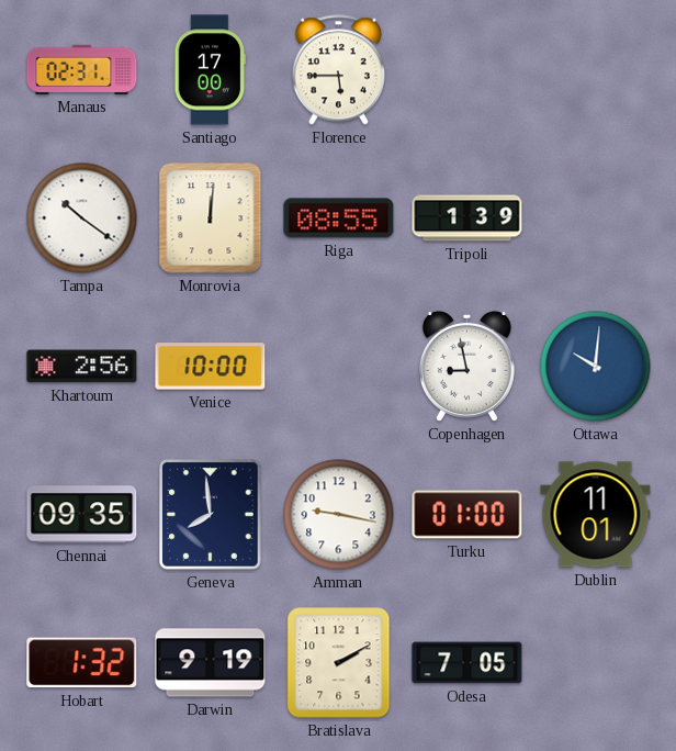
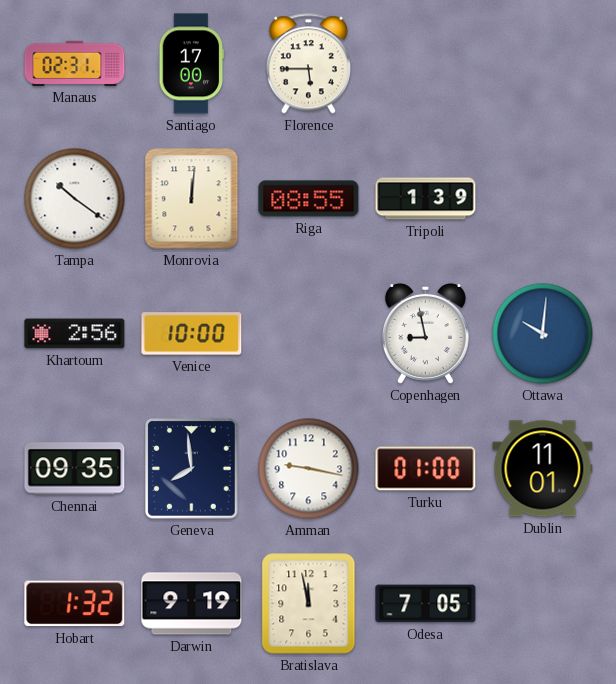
Bratislava: 2:10 -> 11:58
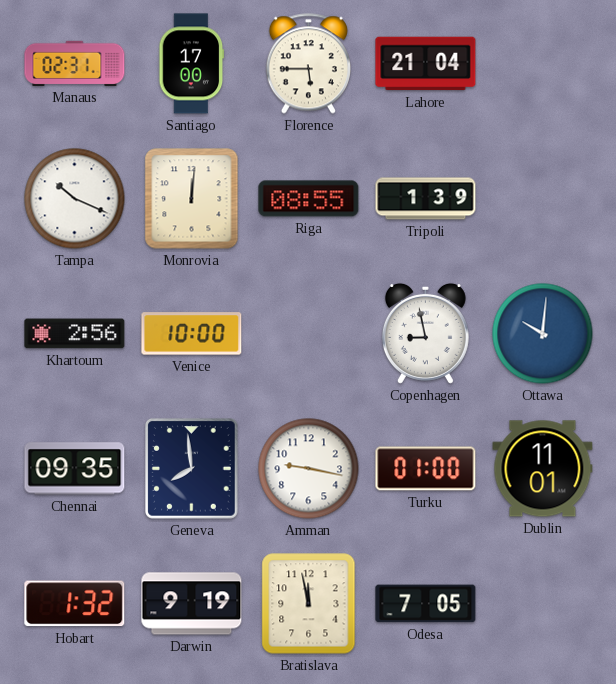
Lahore: none -> 21:04
Tampa: 10:21 -> 10:19
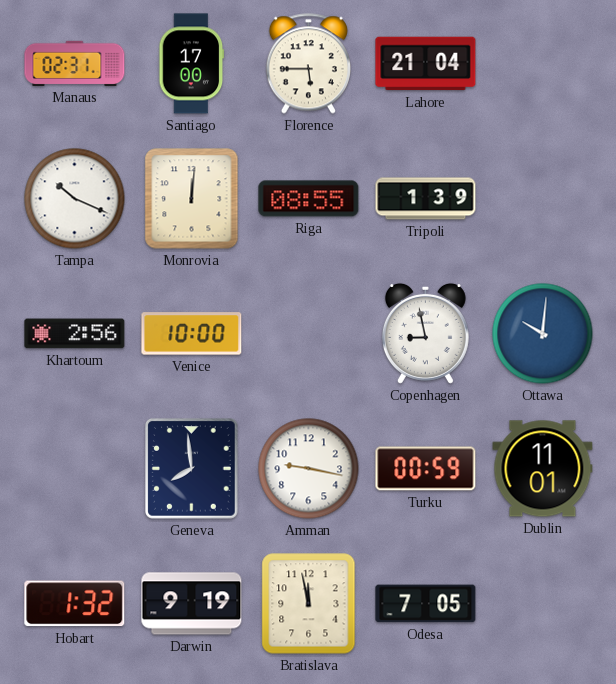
Chennai: 09:35 -> none
Turku: 01:00 -> 00:59
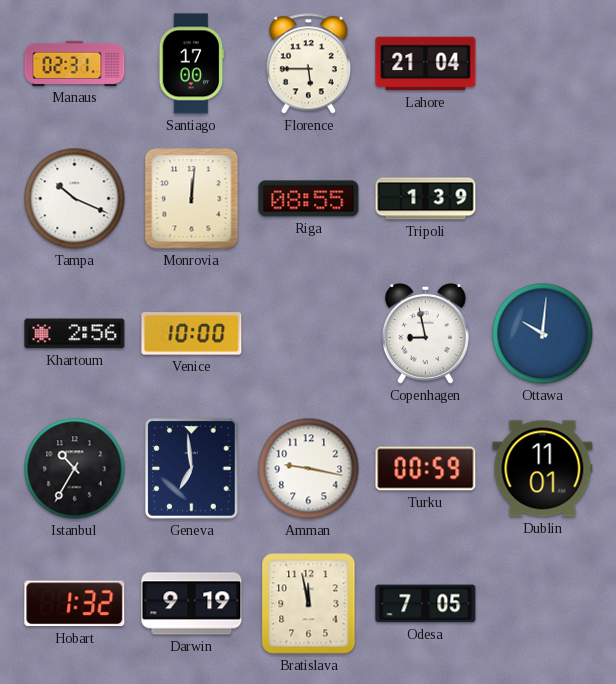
Istanbul: none -> 10:35
Geneva: 7:59 -> 6:59
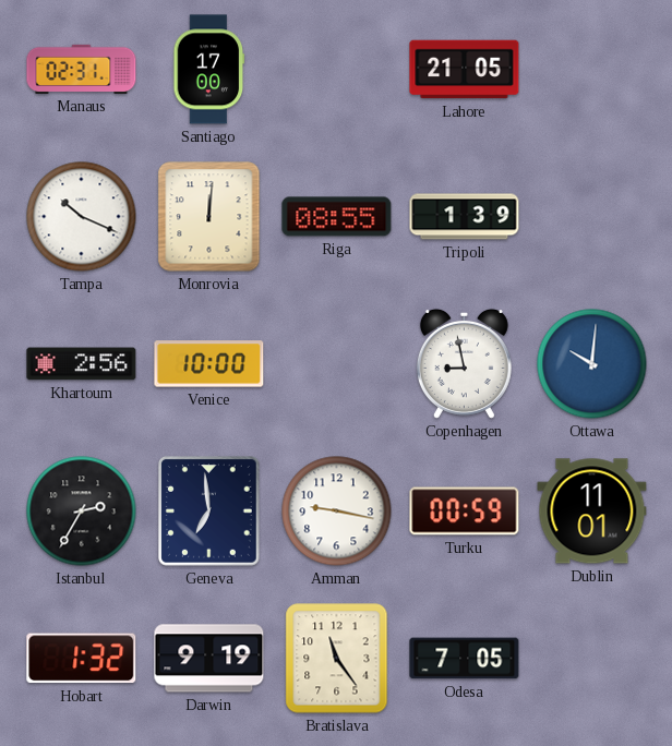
Florence: 5:45 -> none
Lahore: 21:04 -> 21:05
Istanbul: 10:35 -> 2:35
Bratislava: 11:58 -> 11:24
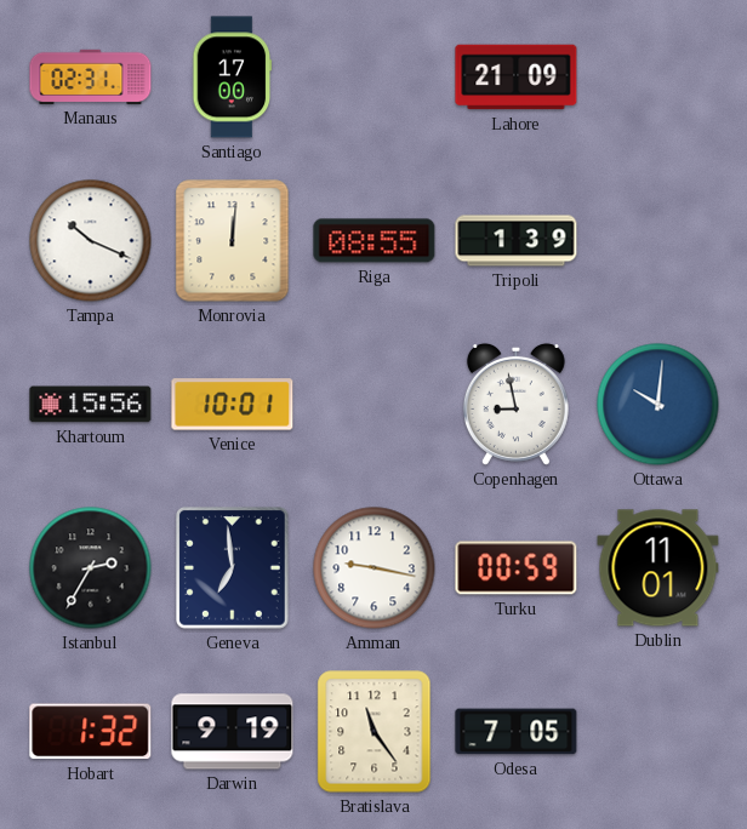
Lahore: 21:05 -> 21:09
Khartoum: 2:56 -> 15:56
Venice: 10:00 -> 10:01
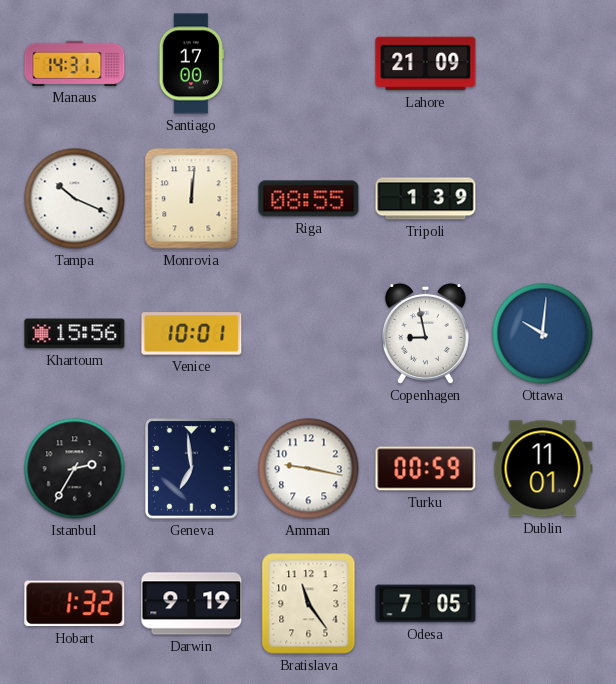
Manaus: 02:31 -> 14:31
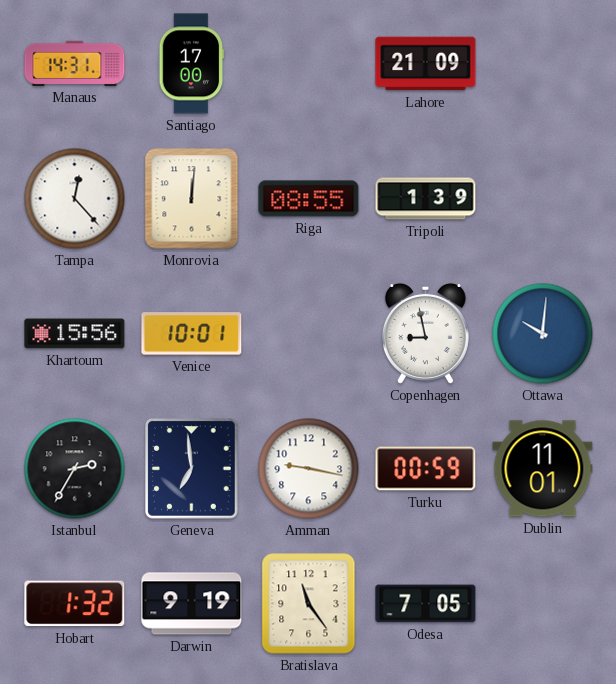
Tampa: 10:19 -> 12:23
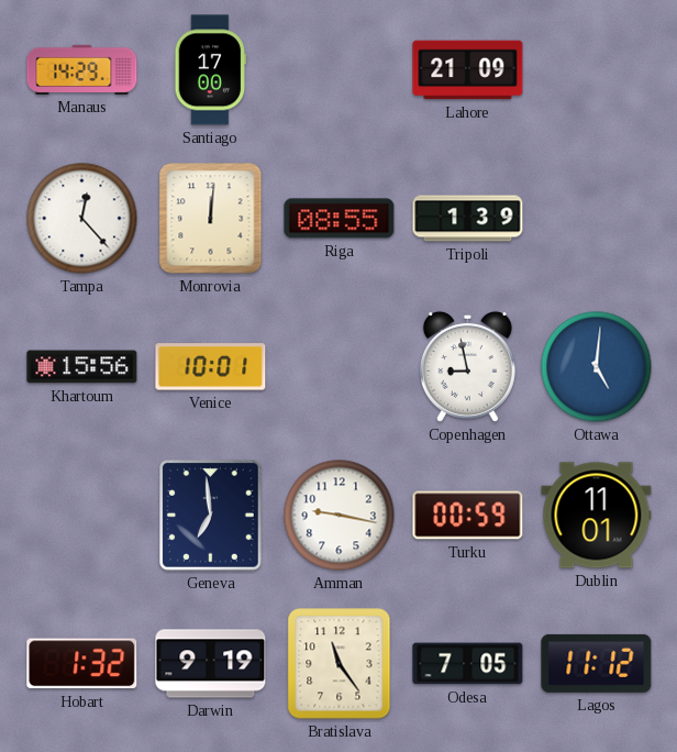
Manaus: 14:31 -> 14:29
Ottawa: 10:01 -> 5:01
Istanbul: 2:35 -> none
Lagos: none -> 11:12
